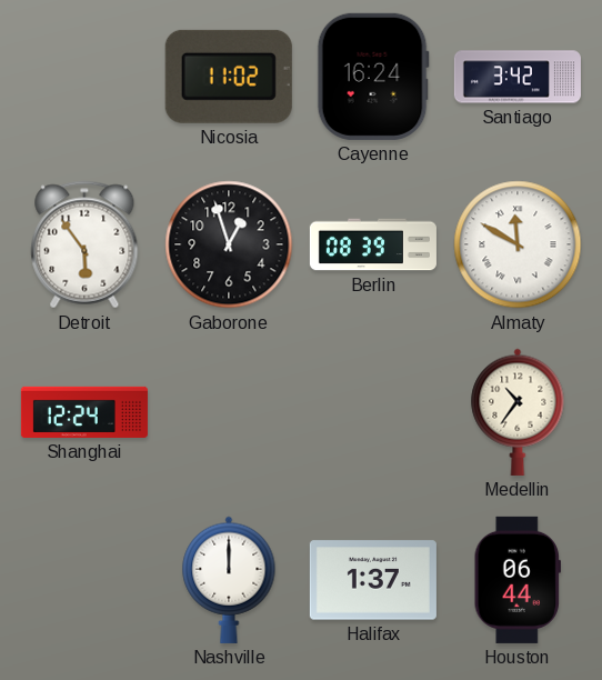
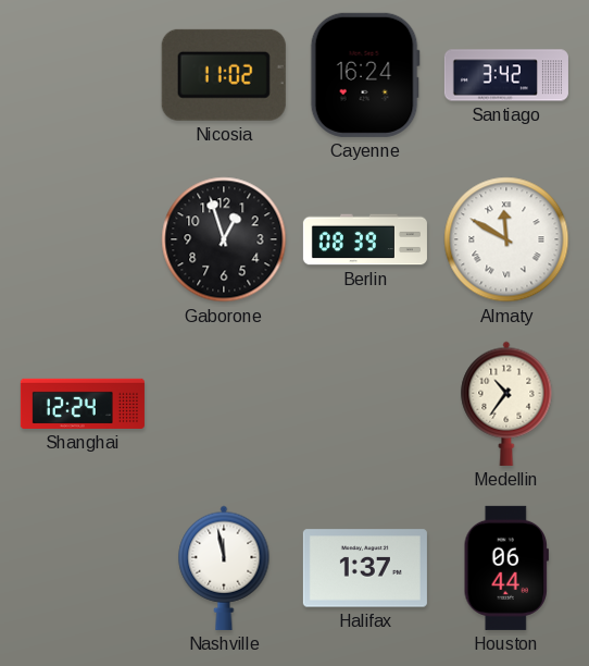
Detroit: 5:54 -> none
Nashville: 12:00 -> 11:58
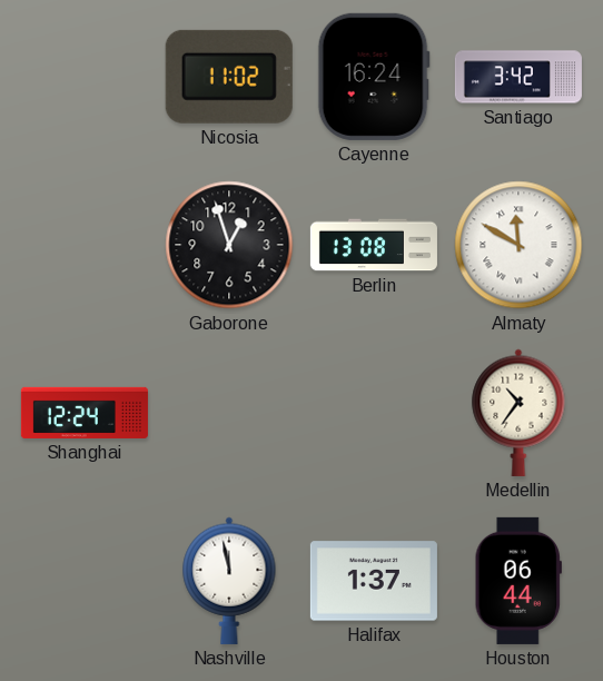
Berlin: 08:39 -> 13:08
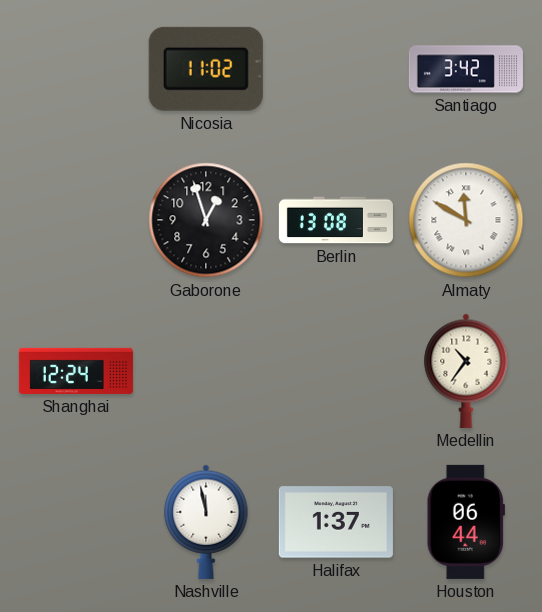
Cayenne: 16:24 -> none
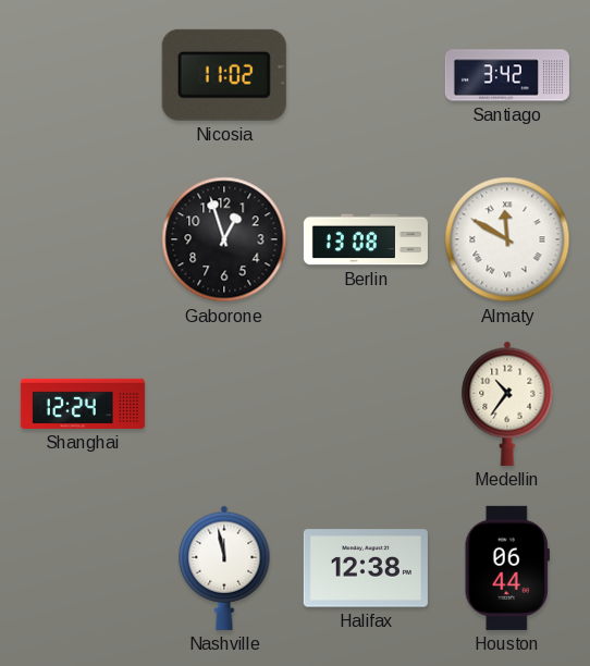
Halifax: 1:37 -> 12:38
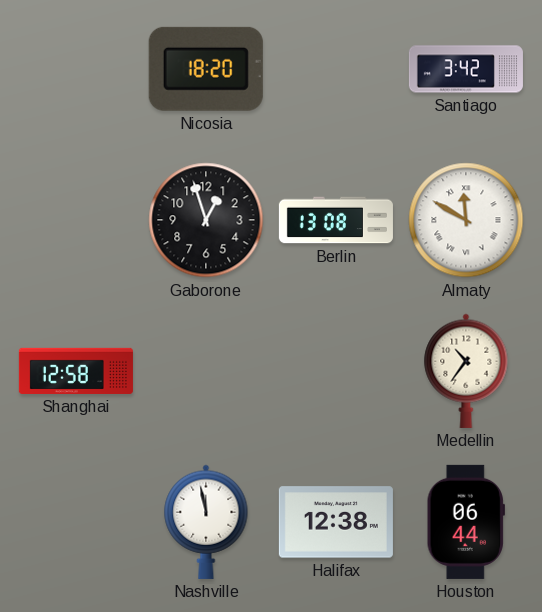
Nicosia: 11:02 -> 18:20
Shanghai: 12:24 -> 12:58
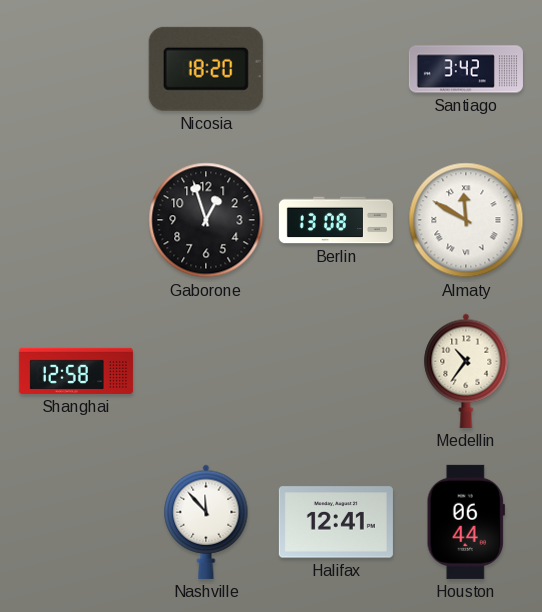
Nashville: 11:58 -> 11:53
Halifax: 12:38 -> 12:41
